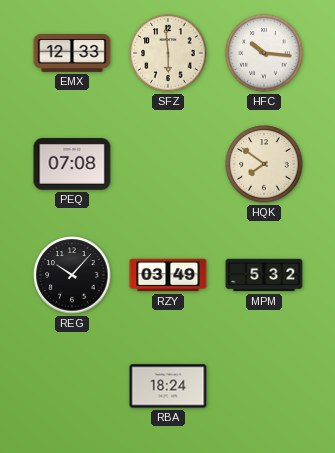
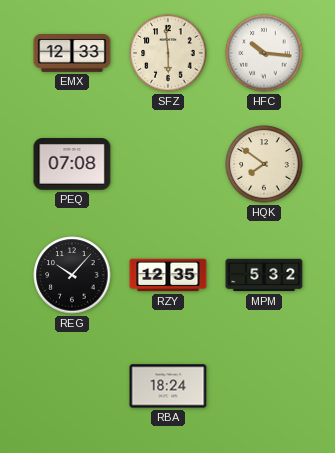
RZY: 03:49 -> 12:35
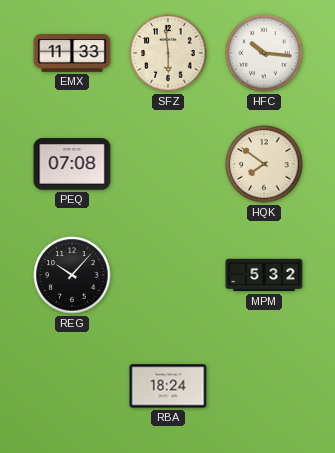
EMX: 12:33 -> 11:33
RZY: 12:35 -> none
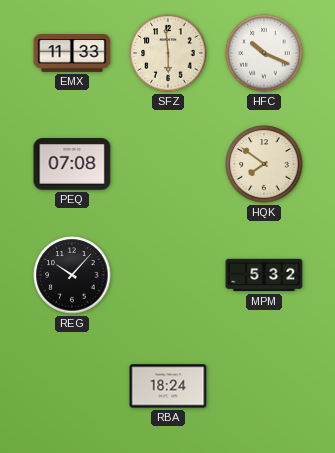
HFC: 10:16 -> 10:19
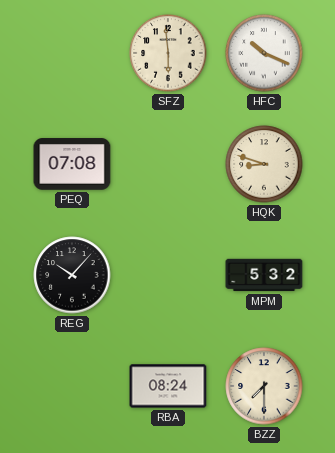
EMX: 11:33 -> none
HQK: 7:51 -> 8:48
RBA: 18:24 -> 08:24
BZZ: none -> 7:30
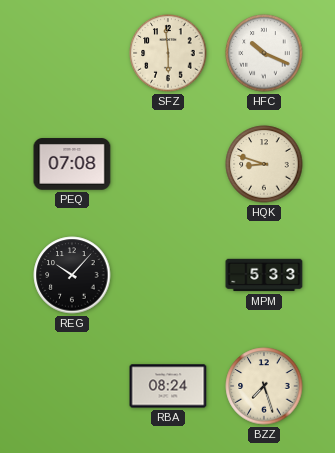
MPM: 5:32 -> 5:33
BZZ: 7:30 -> 7:27
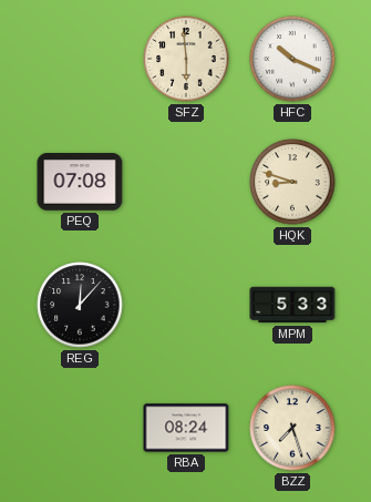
REG: 10:07 -> 12:07
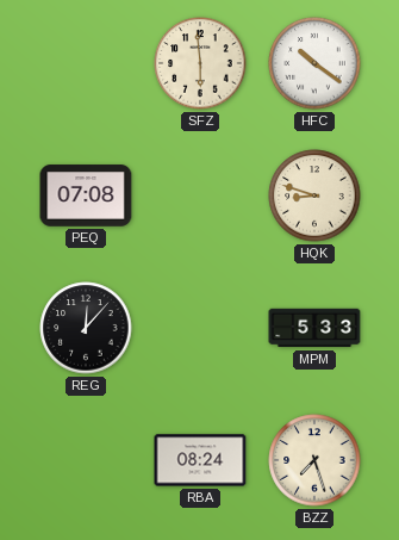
HFC: 10:19 -> 10:21
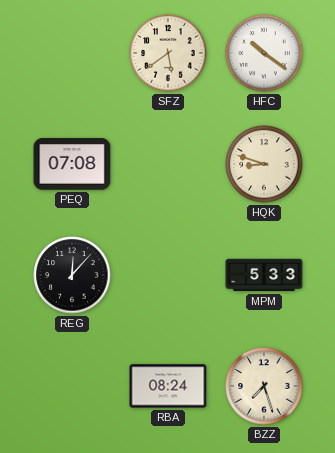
SFZ: 5:59 -> 5:39
